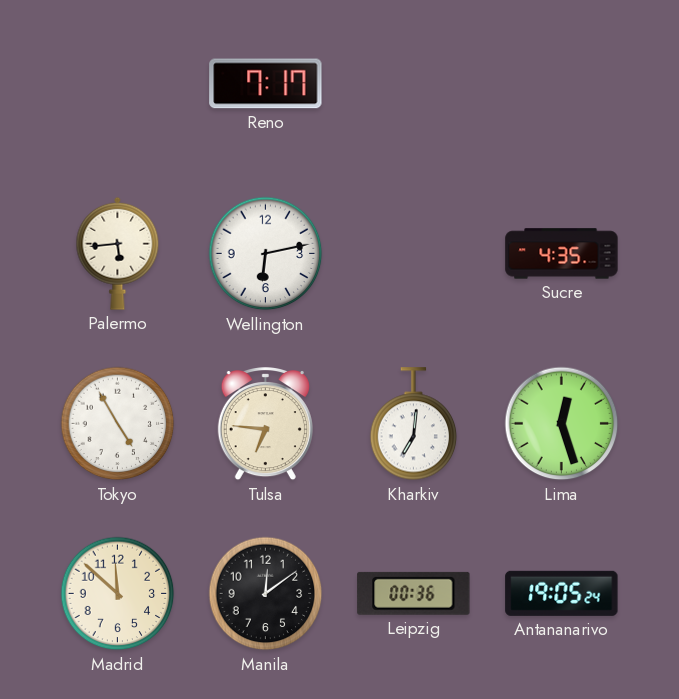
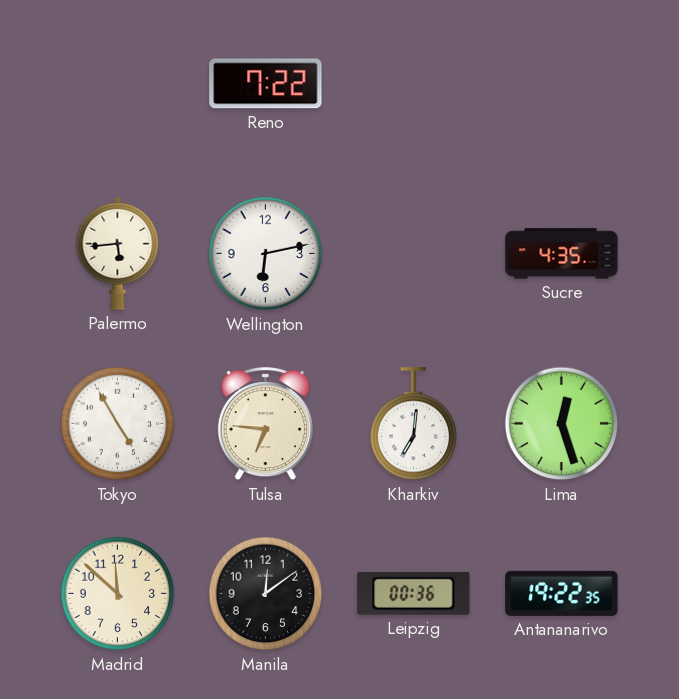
Reno: 7:17 -> 7:22
Antananarivo: 19:05 -> 19:22
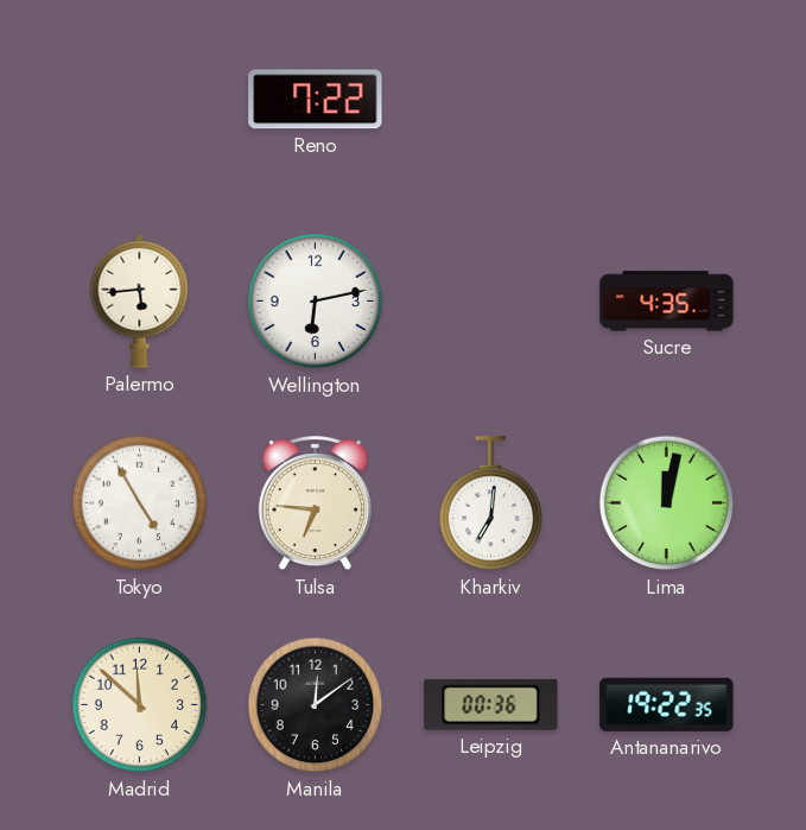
Lima: 12:27 -> 12:02
